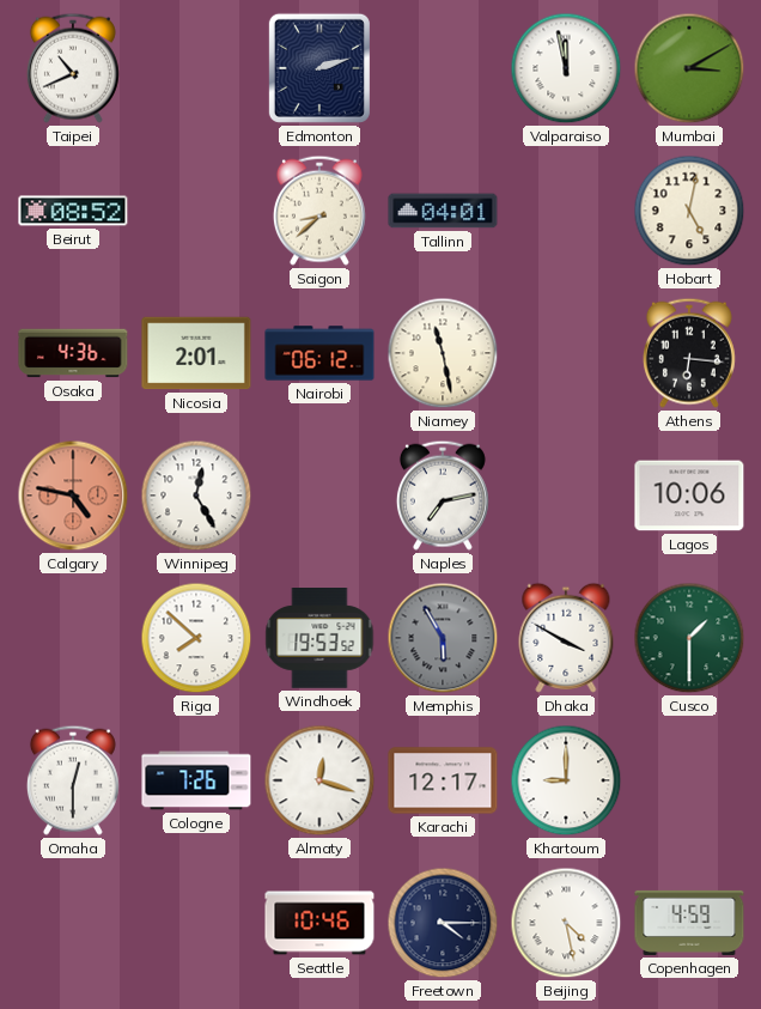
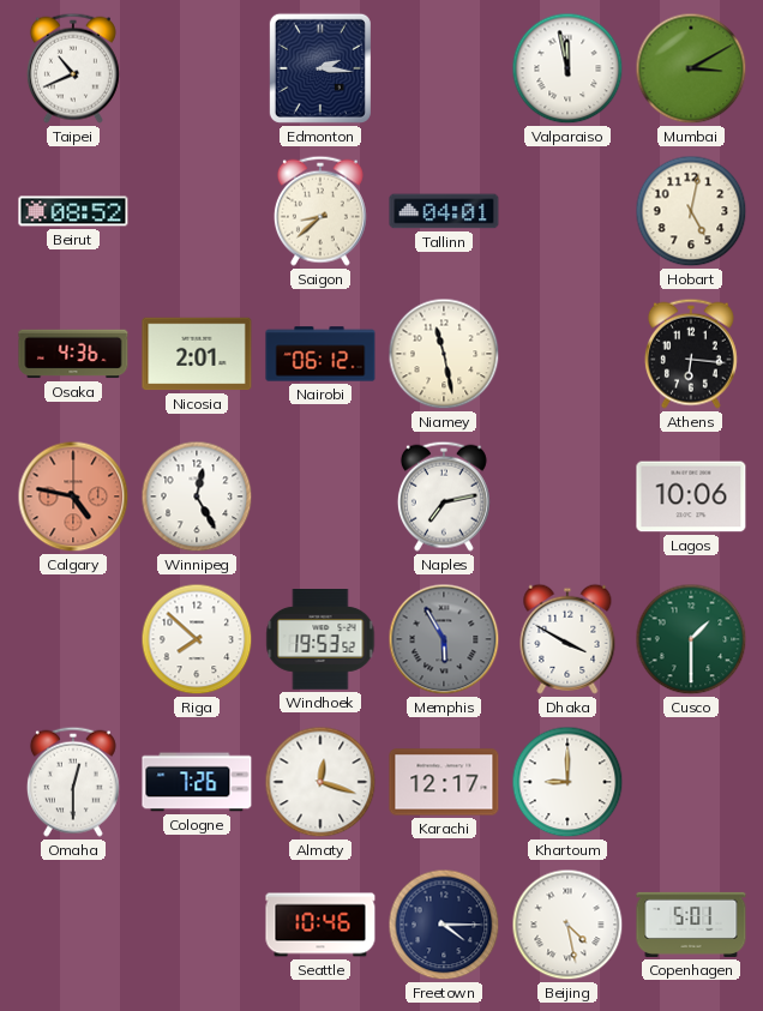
Edmonton: 2:12 -> 2:16
Copenhagen: 4:59 -> 5:01
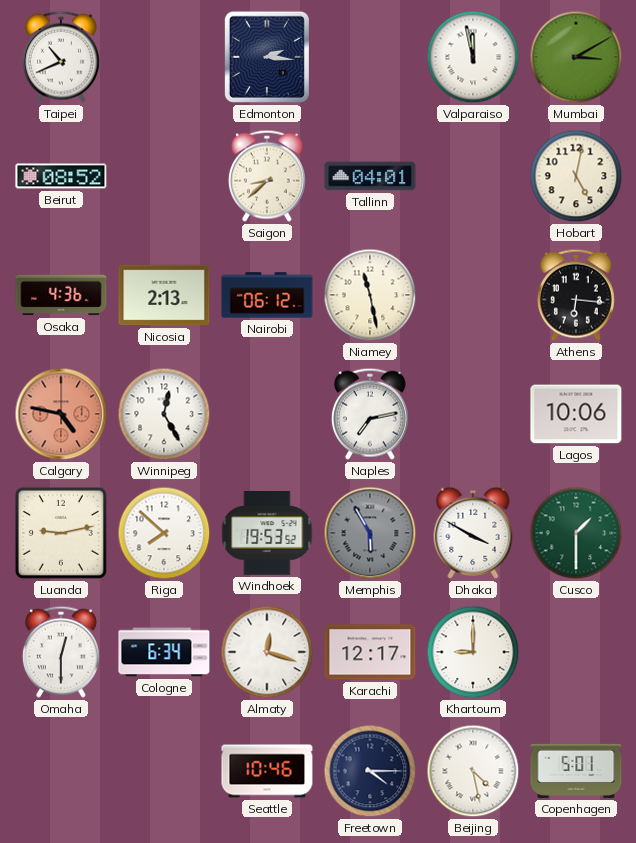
Nicosia: 2:01 -> 2:13
Luanda: none -> 9:13
Cologne: 7:26 -> 6:34
